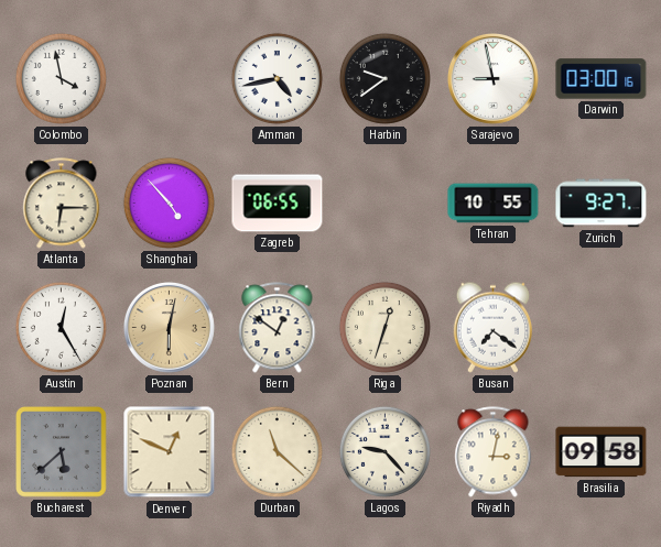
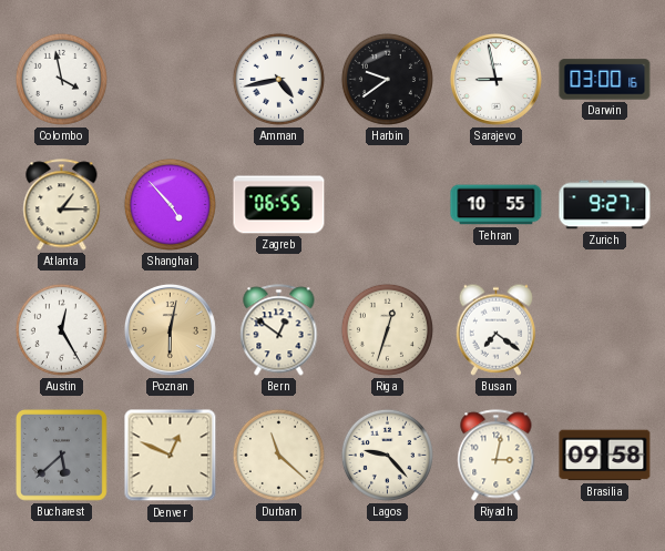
Atlanta: 6:15 -> 1:15
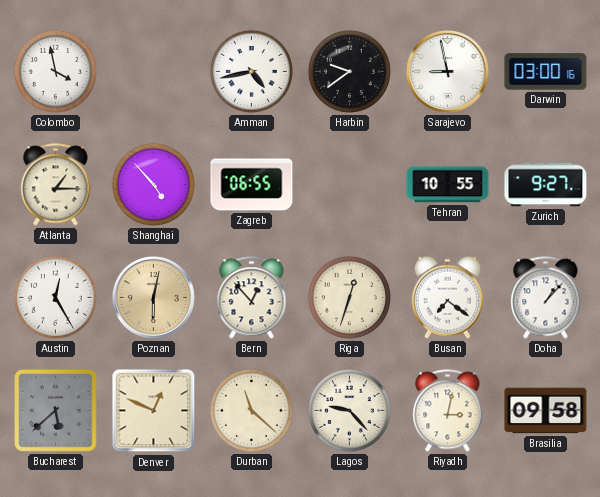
Bern: 12:51 -> 12:53
Doha: none -> 1:07
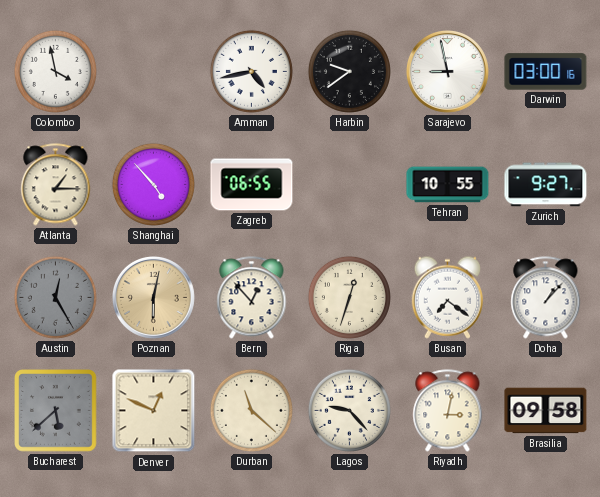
Austin dial: white -> grey
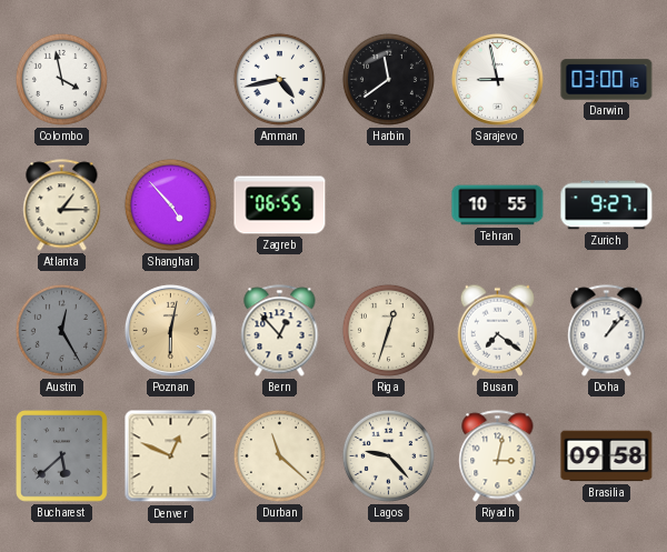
Harbin: 9:39 -> 11:39
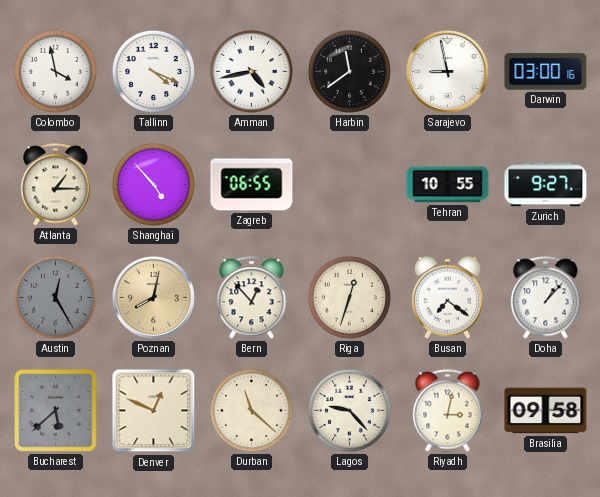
Tallinn: none -> 4:19
Poznan: 6:02 -> 8:02
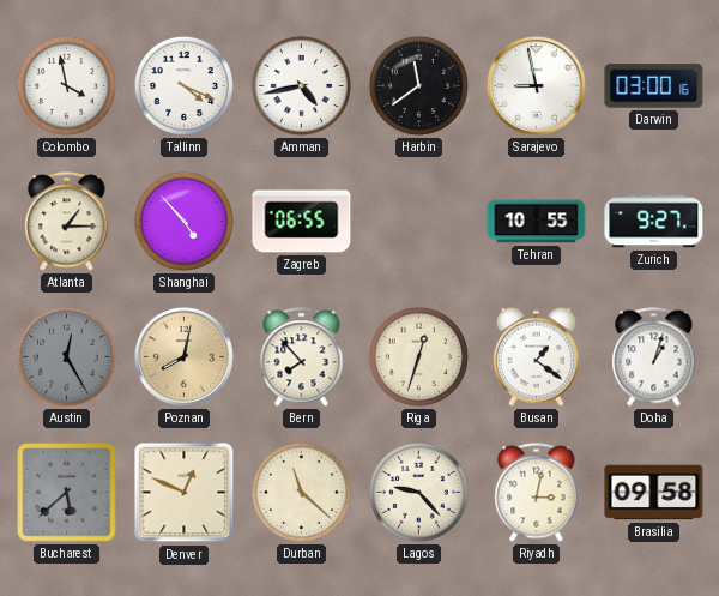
Bern: 12:53 -> 7:53
Busan: 7:21 -> 1:21
Doha: 1:07 -> 1:03
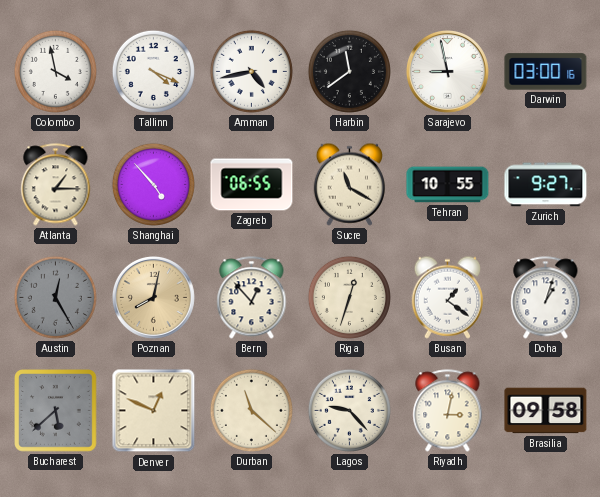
Sucre: none -> 11:20
Bern: 7:53 -> 12:53
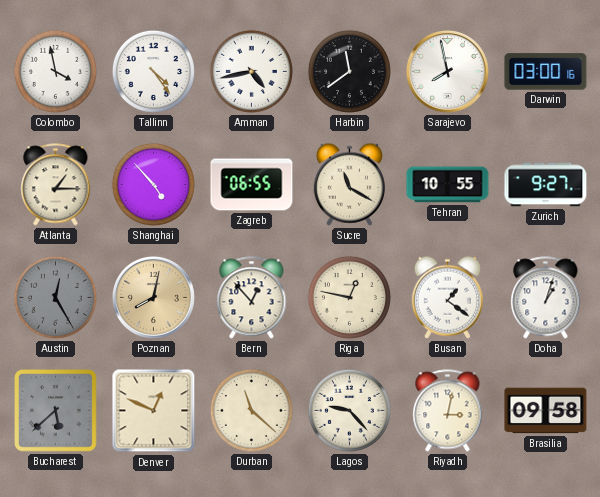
Tallinn: 4:19 -> 4:24
Sarajevo: 8:58 -> 7:58
Riga: 12:33 -> 12:47
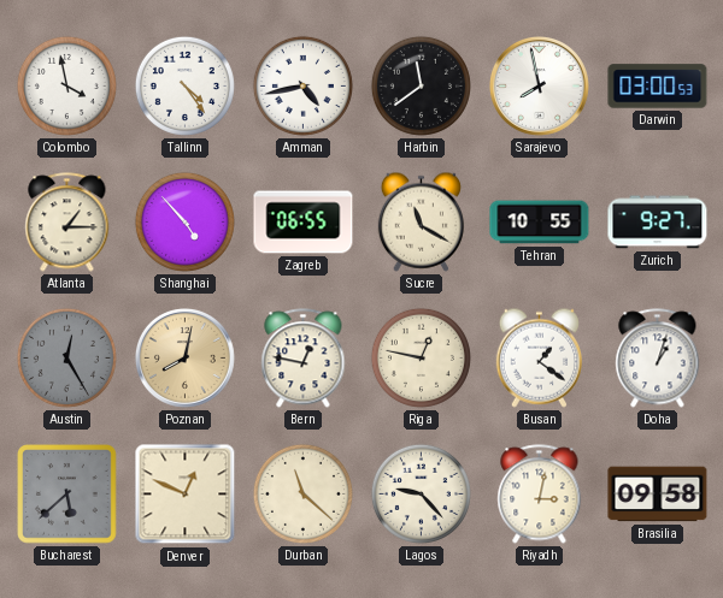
Darwin: 03:00:16 -> 03:00:53
Bern: 12:53 -> 12:47
